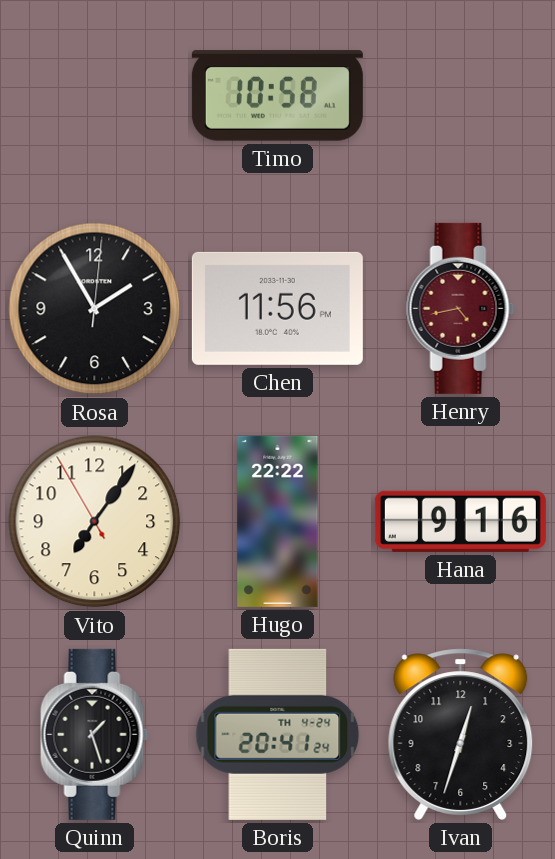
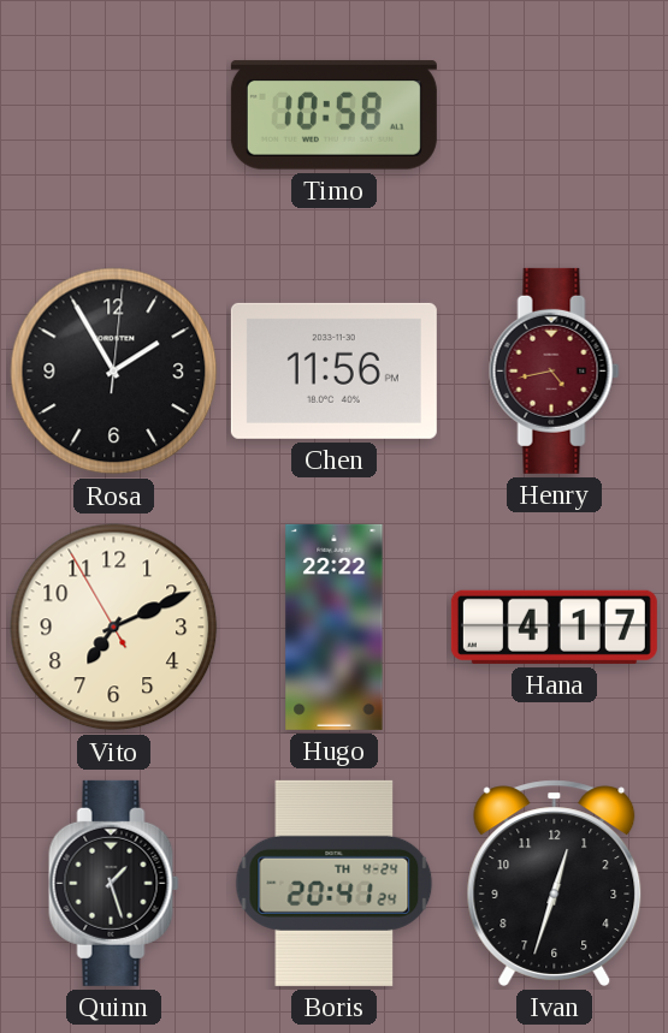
Vito: 7:05 -> 7:10
Hana: 9:16 -> 4:17
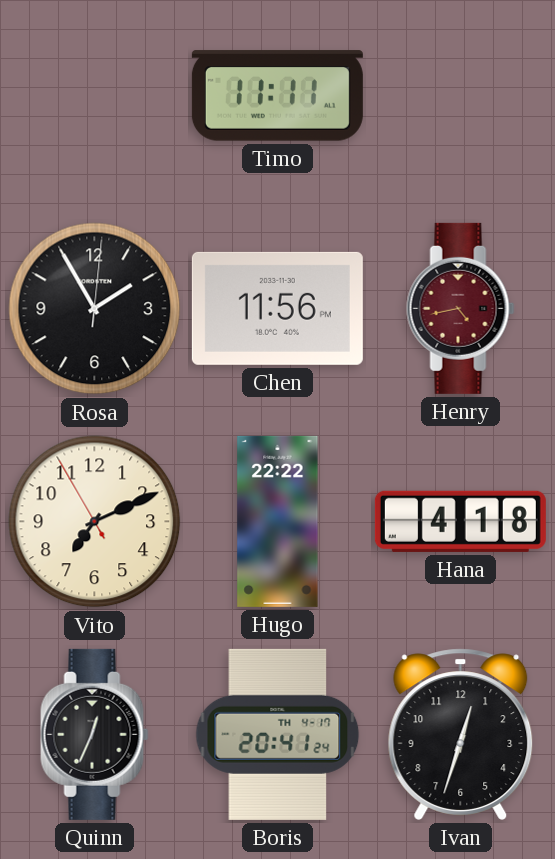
Timo: 10:58 -> 11:11
Hana: 4:17 -> 4:18
Quinn: 1:27 -> 12:34
Boris date: TH 4-24 -> TH 4-17
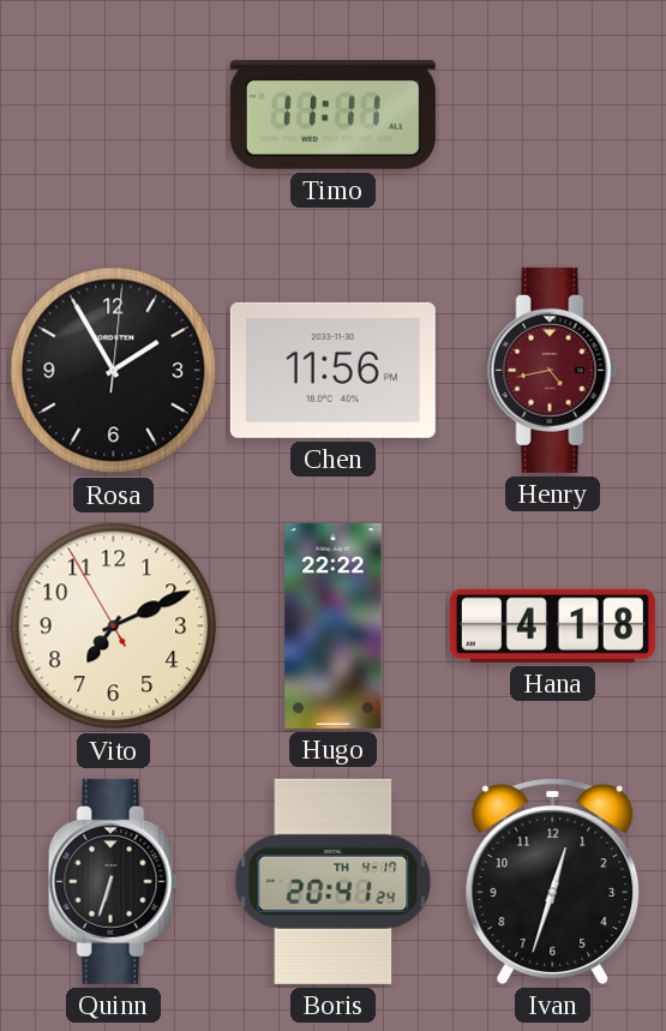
Quinn: 12:34 -> 6:33
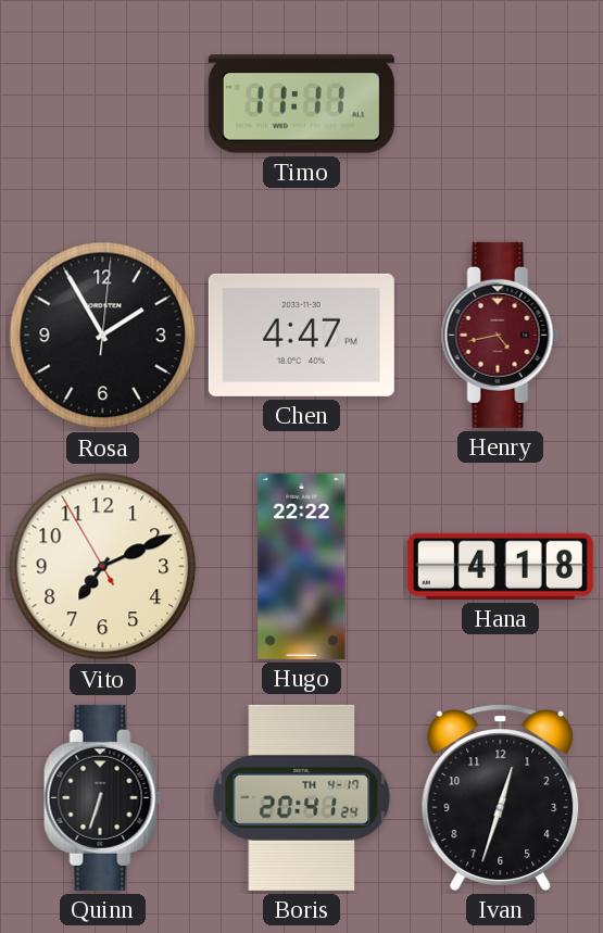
Chen: 11:56 -> 4:47
